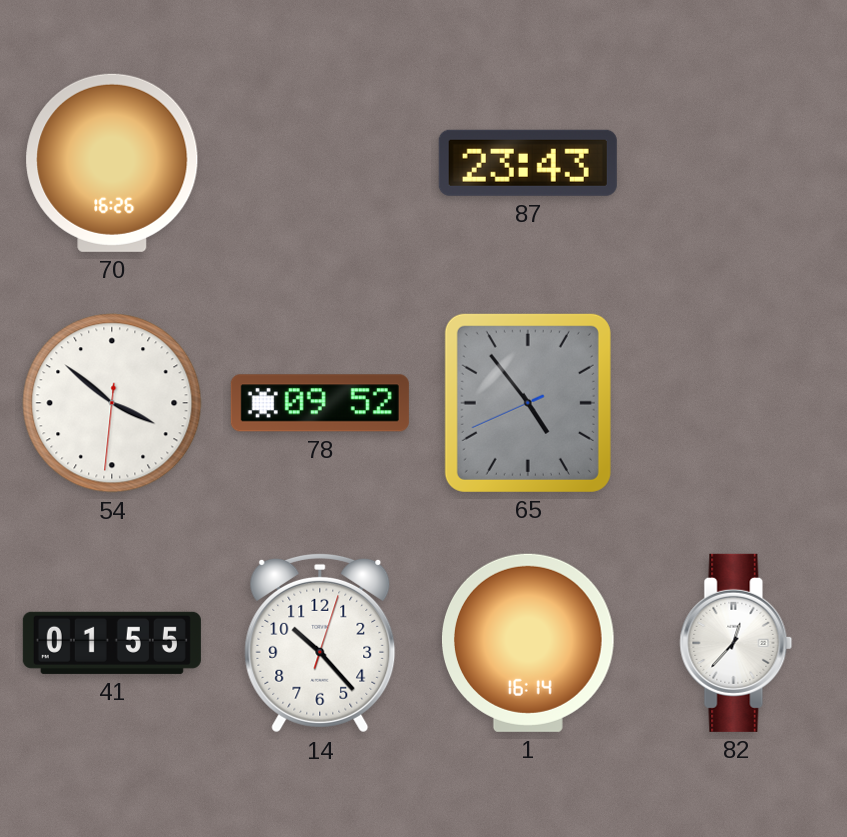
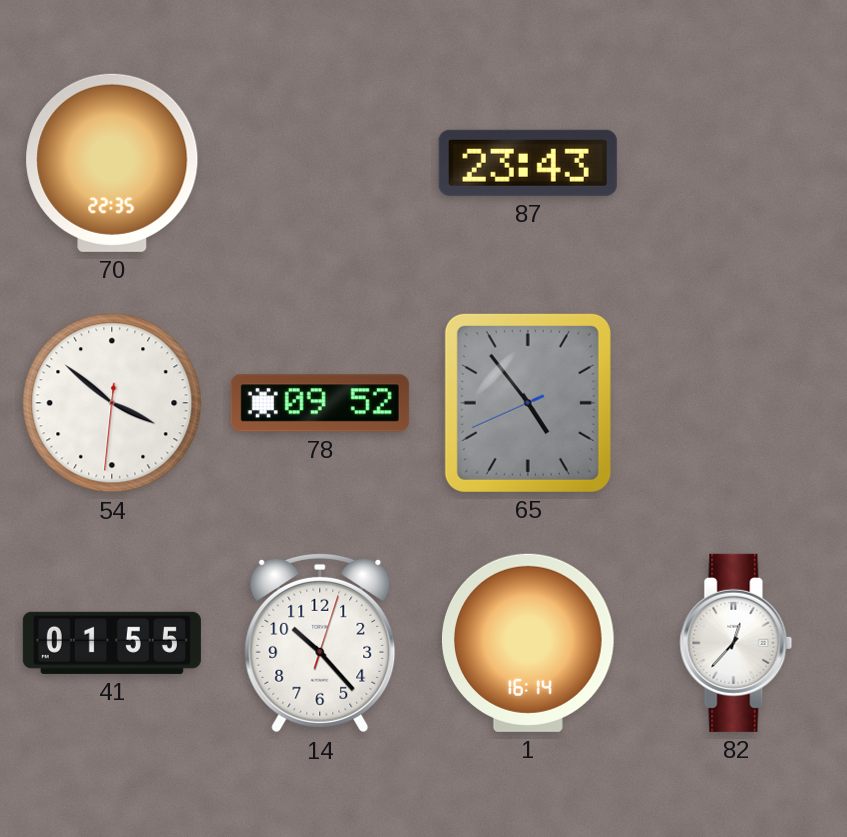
70: 16:26 -> 22:35
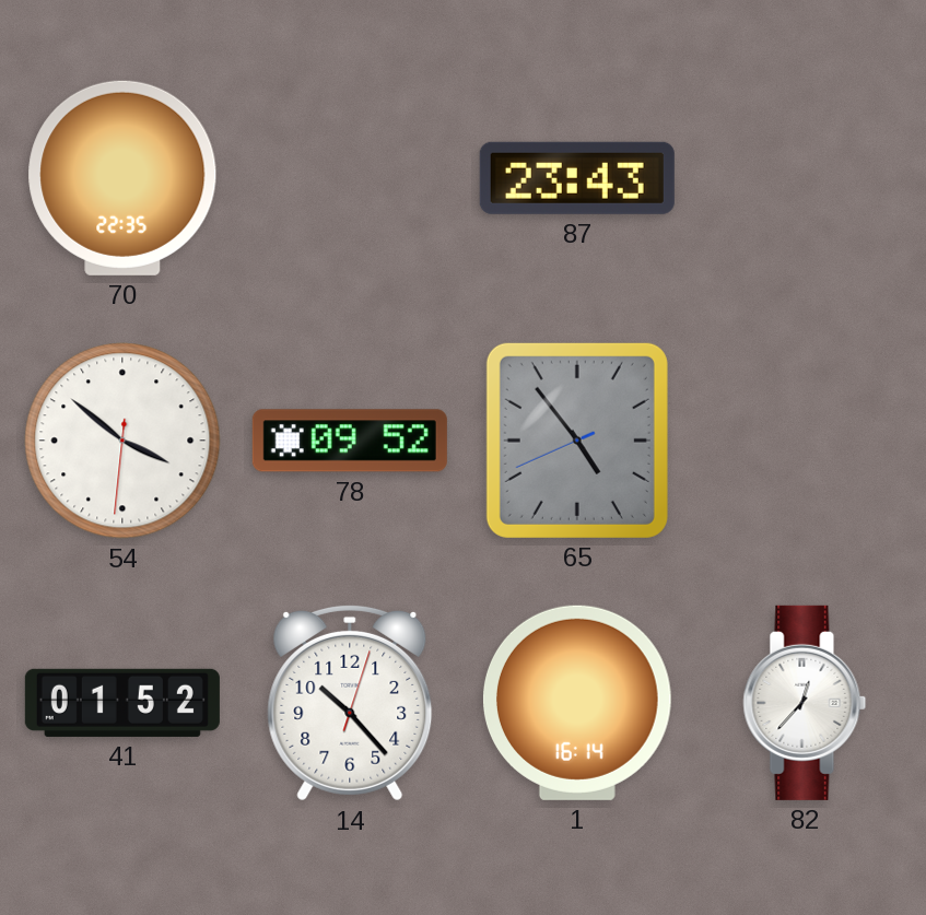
41: 01:55 -> 01:52
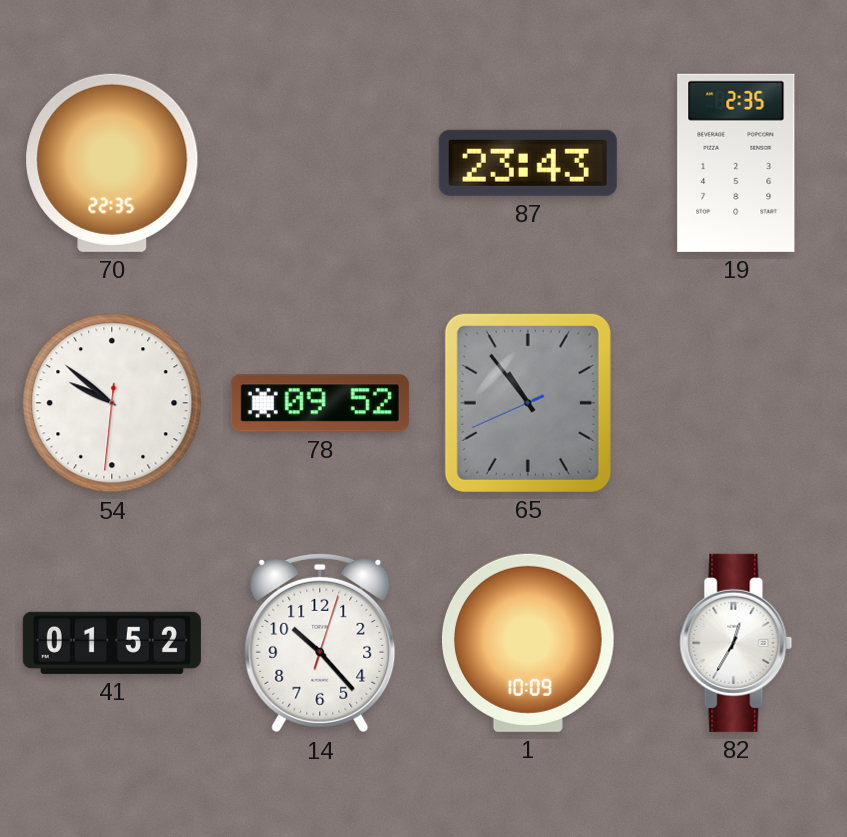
19: none -> 2:35
54: 3:51 -> 9:51
65: 4:53 -> 10:53
1: 16:14 -> 10:09
82: 12:37 -> 12:35
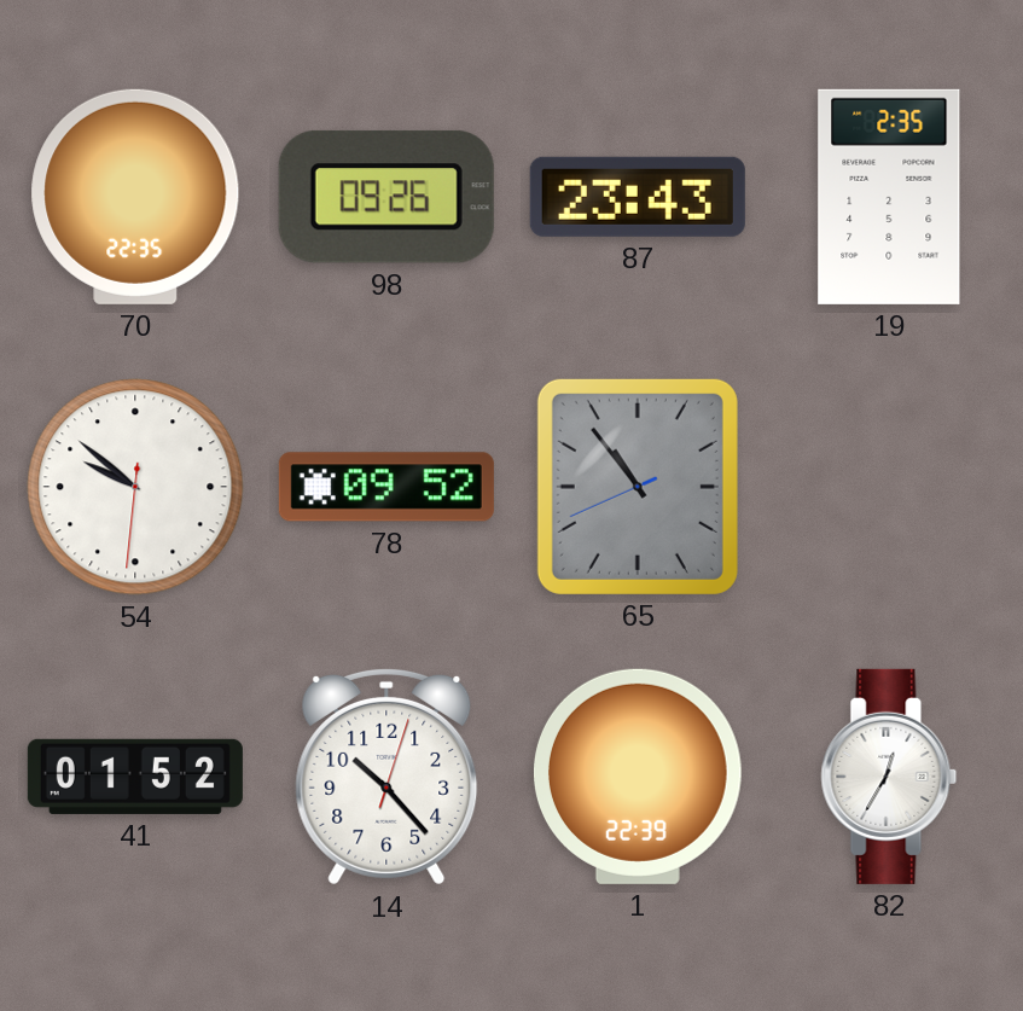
98: none -> 09:26
1: 10:09 -> 22:39
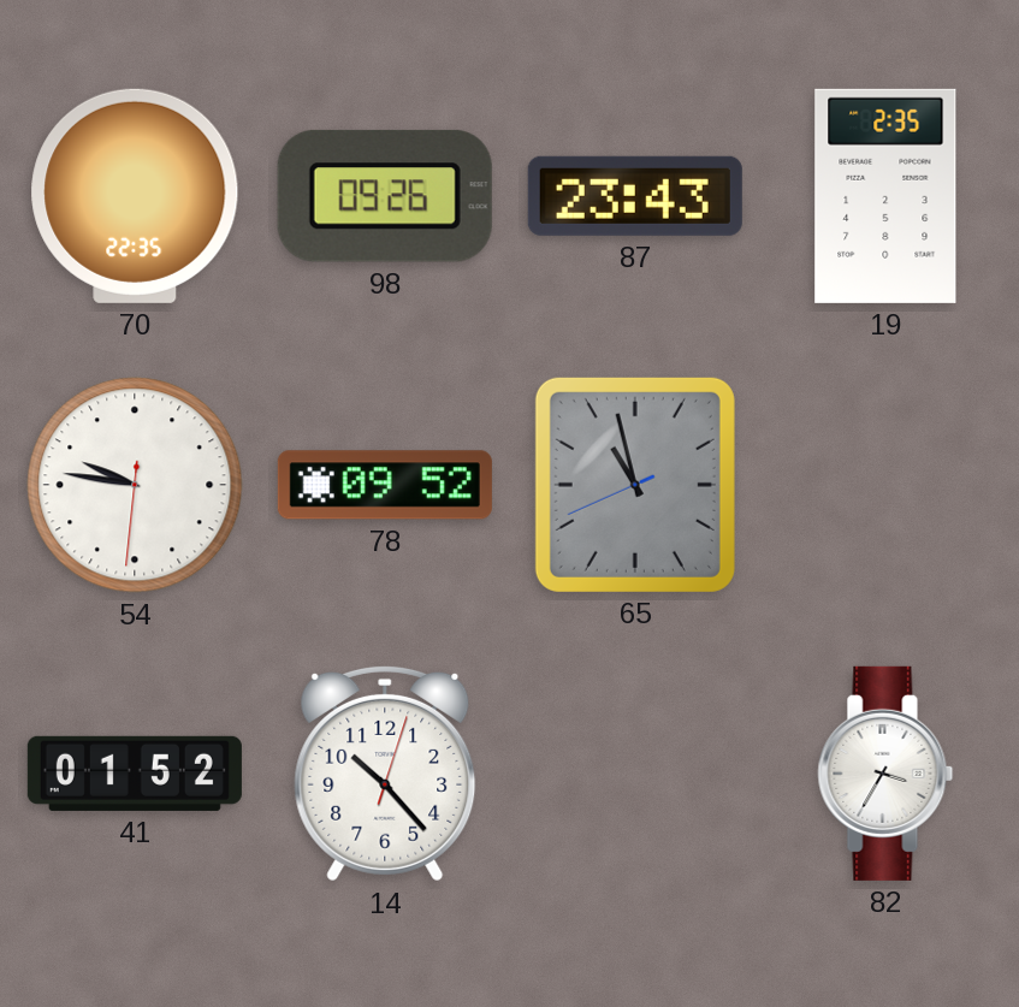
54: 9:51 -> 9:46
65: 10:53 -> 10:57
1: 22:39 -> none
82: 12:35 -> 3:35
